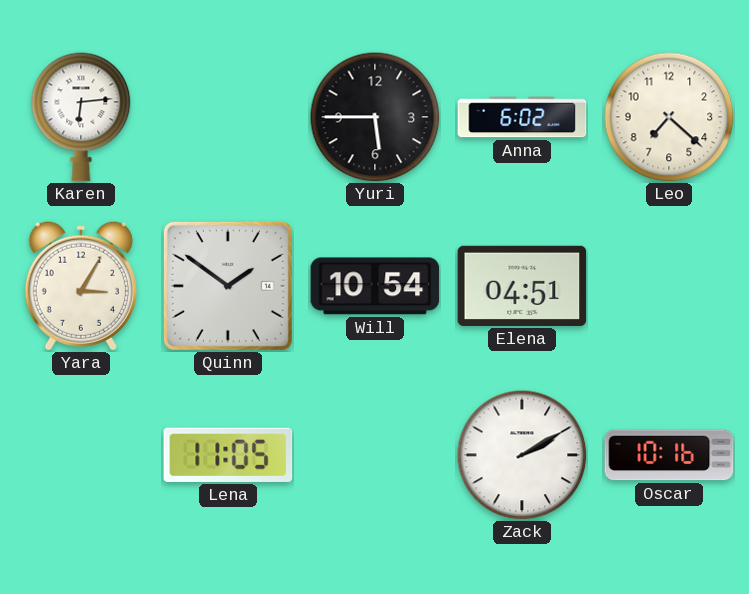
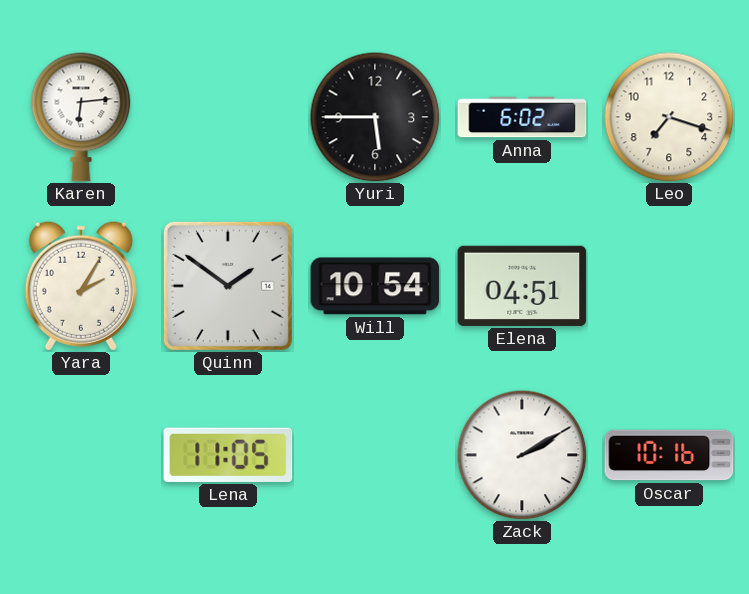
Leo: 7:22 -> 7:18
Yara: 3:05 -> 2:05
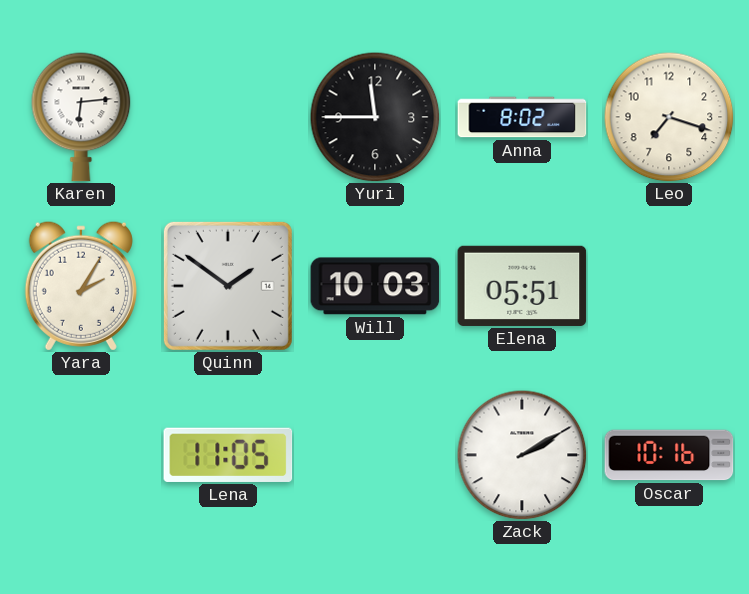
Yuri: 5:45 -> 11:45
Anna: 6:02 -> 8:02
Will: 10:54 -> 10:03
Elena: 04:51 -> 05:51
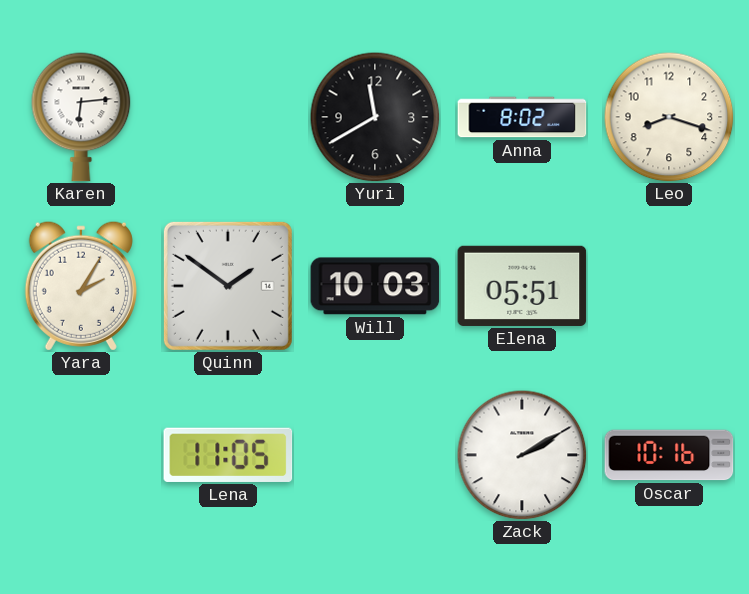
Yuri: 11:45 -> 11:40
Leo: 7:18 -> 8:18
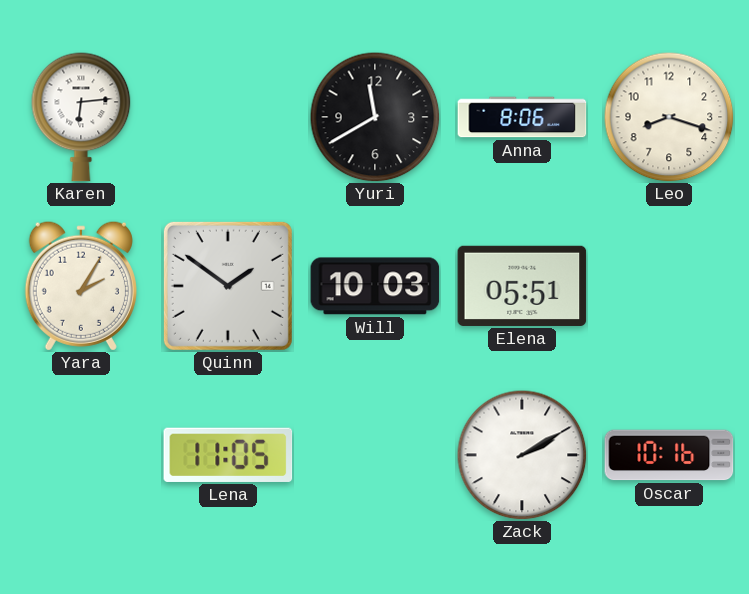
Anna: 8:02 -> 8:06
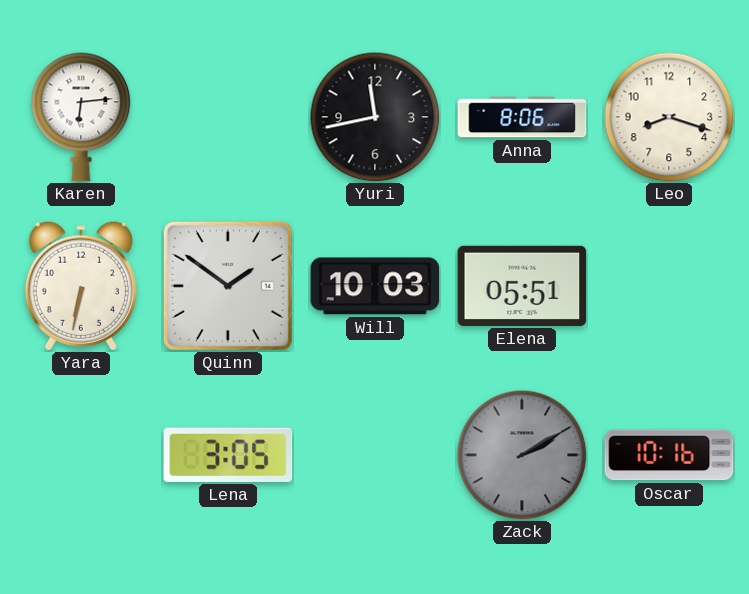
Yuri: 11:40 -> 11:43
Yara: 2:05 -> 6:32
Lena: 11:05 -> 3:05
Zack dial: white -> grey
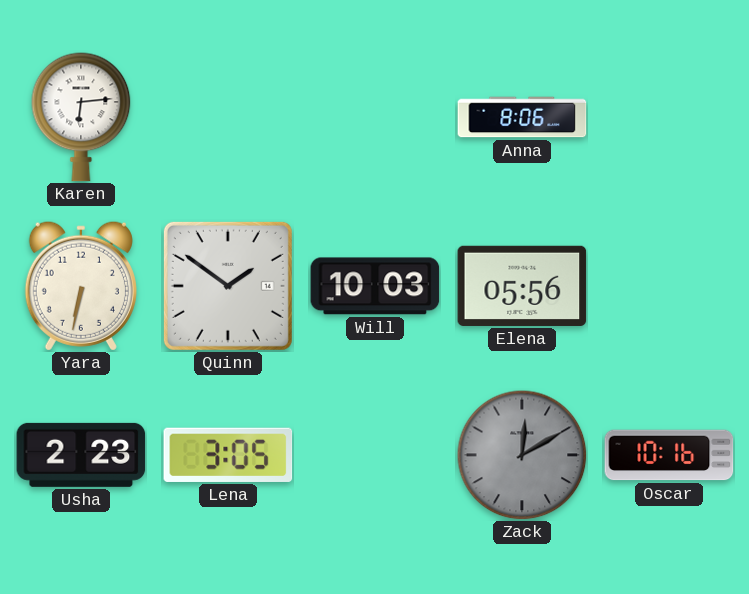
Yuri: 11:43 -> none
Leo: 8:18 -> none
Elena: 05:51 -> 05:56
Usha: none -> 2:23
Zack: 2:10 -> 12:10
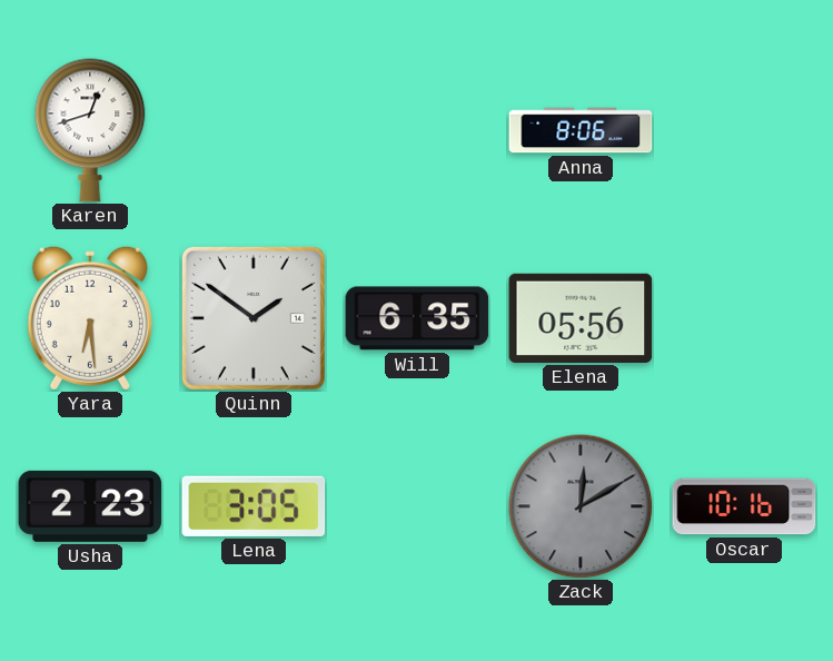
Karen: 6:14 -> 12:42
Yara: 6:32 -> 6:29
Will: 10:03 -> 6:35
